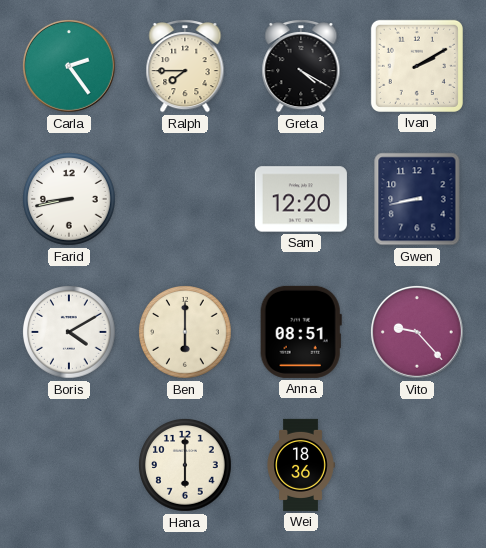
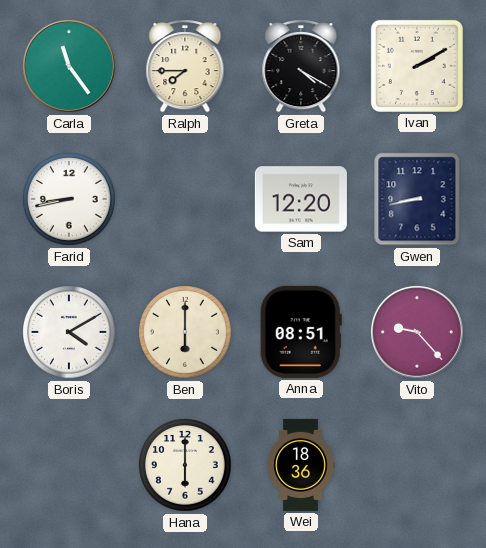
Carla: 2:24 -> 11:24
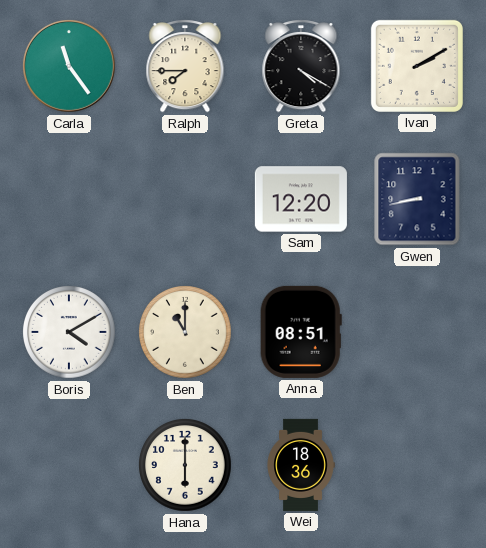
Farid: 8:43 -> none
Ben: 6:00 -> 11:00
Vito: 9:23 -> none
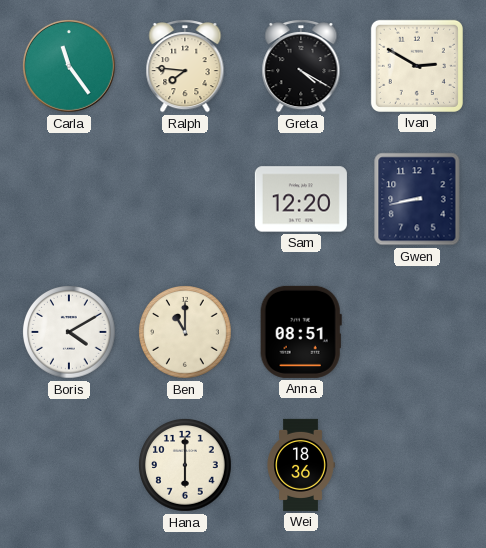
Ralph: 7:45 -> 7:46
Ivan: 2:10 -> 2:50
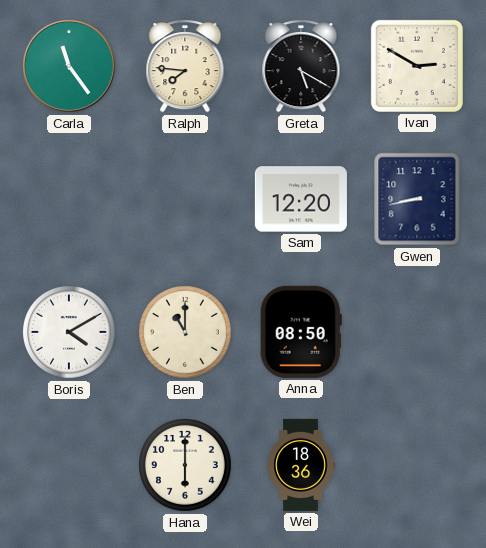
Greta: 4:20 -> 5:20
Anna: 08:51 -> 08:50
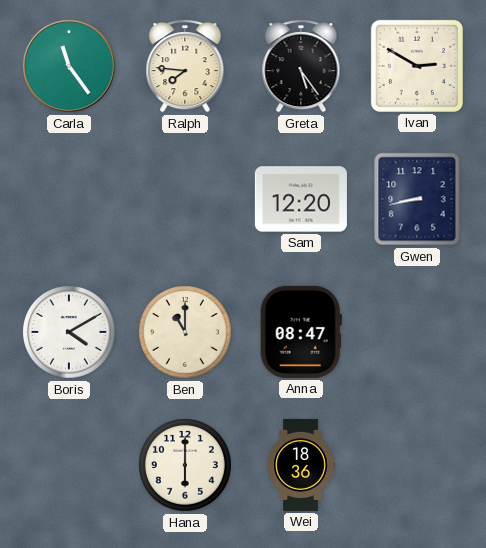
Greta: 5:20 -> 5:24
Anna: 08:50 -> 08:47
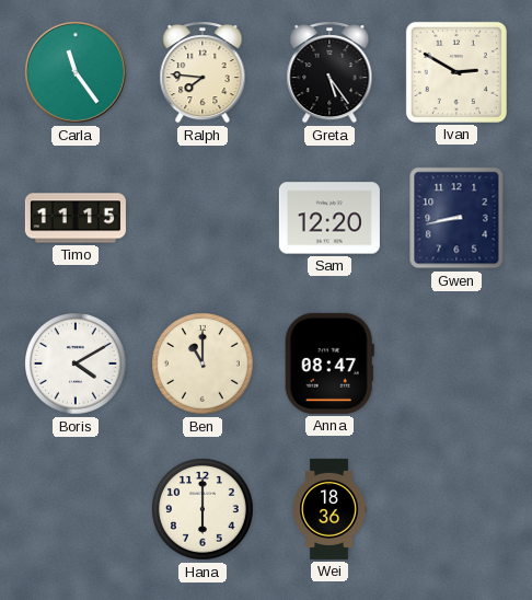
Timo: none -> 11:15
